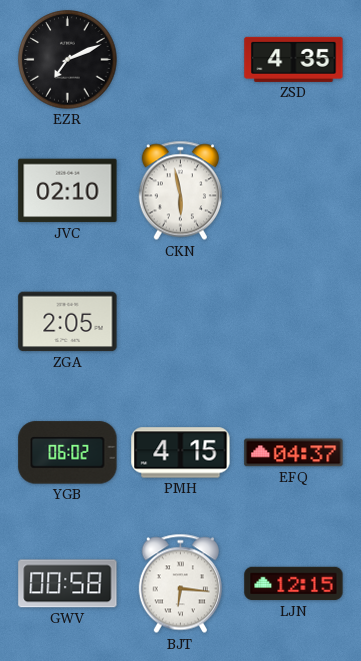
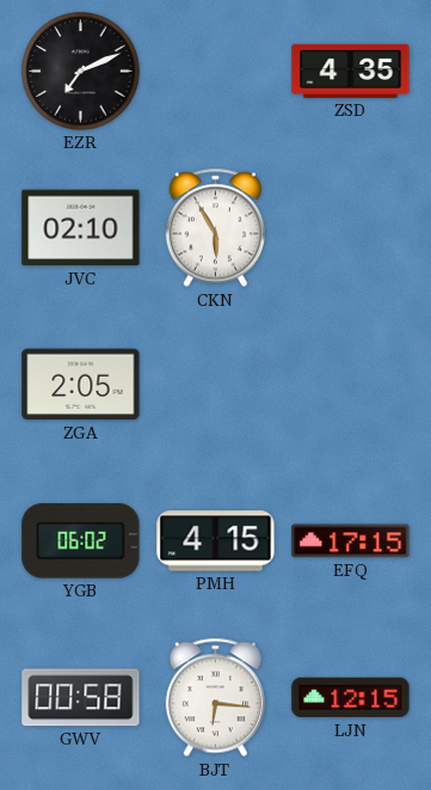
CKN: 5:58 -> 5:55
EFQ: 04:37 -> 17:15
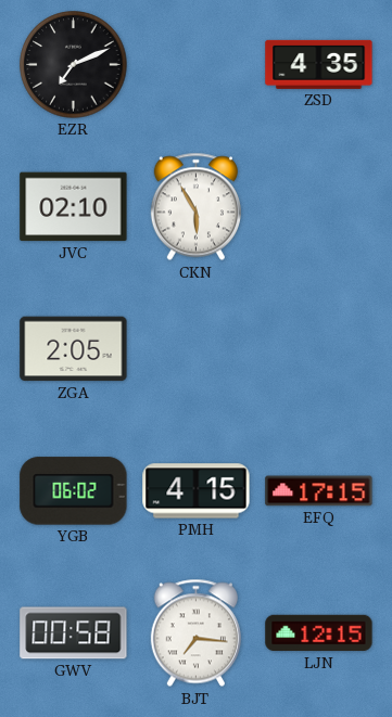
BJT: 6:16 -> 7:16
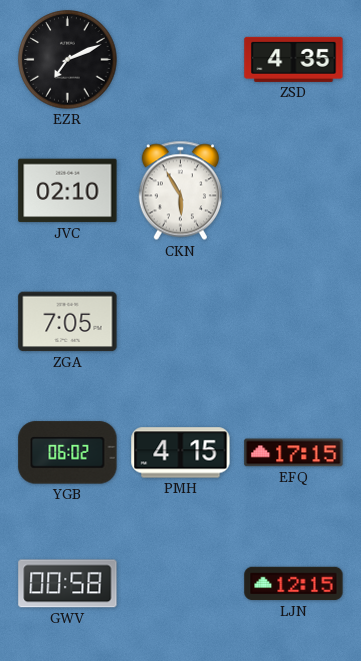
ZGA: 2:05 -> 7:05
BJT: 7:16 -> none
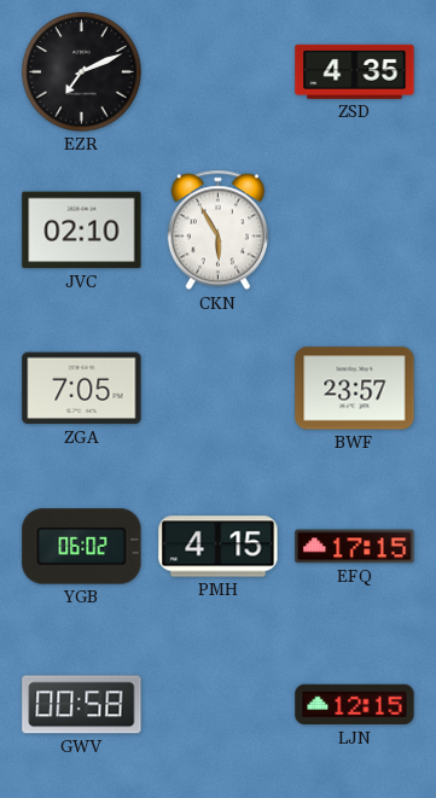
BWF: none -> 23:57
